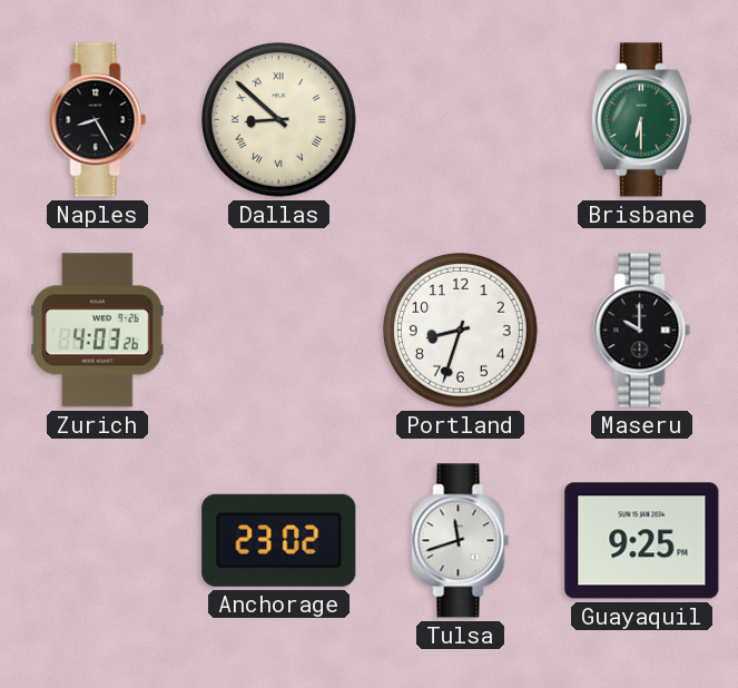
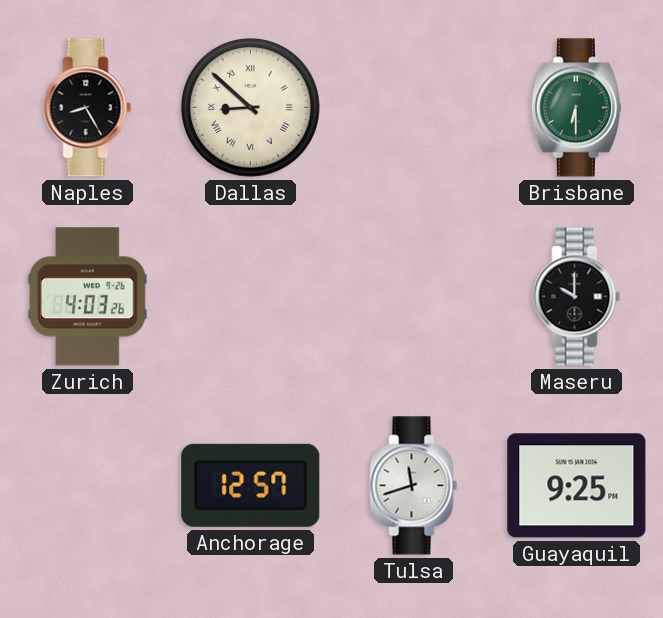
Portland: 8:33 -> none
Anchorage: 23:02 -> 12:57
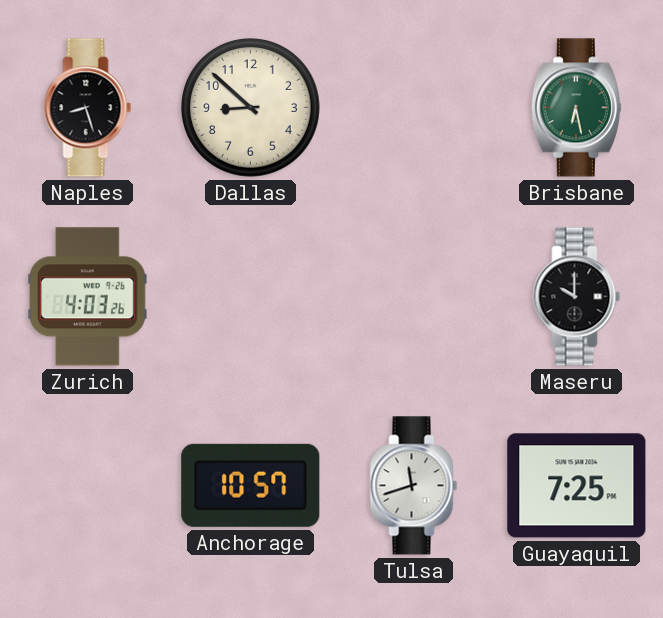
Naples: 8:25 -> 8:27
Dallas numerals: Roman -> Arabic
Brisbane: 6:30 -> 6:28
Anchorage: 12:57 -> 10:57
Guayaquil: 9:25 -> 7:25
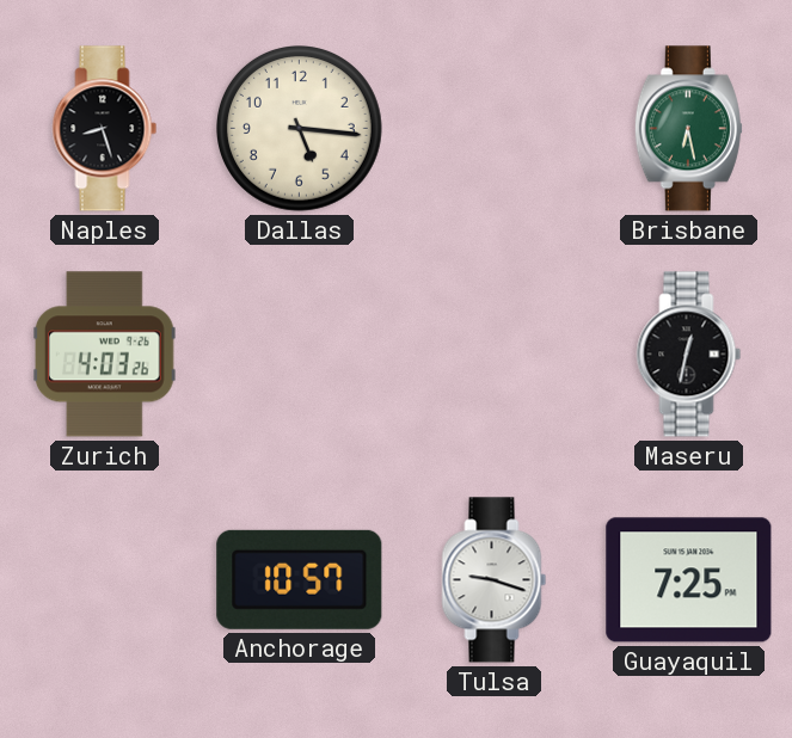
Dallas: 8:52 -> 5:16
Maseru: 10:00 -> 12:32
Tulsa: 11:42 -> 9:18
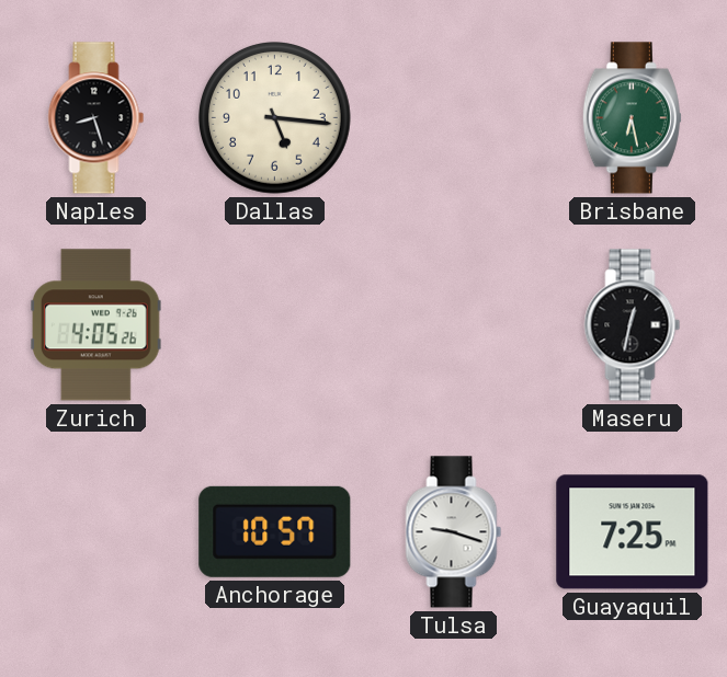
Zurich: 4:03 -> 4:05
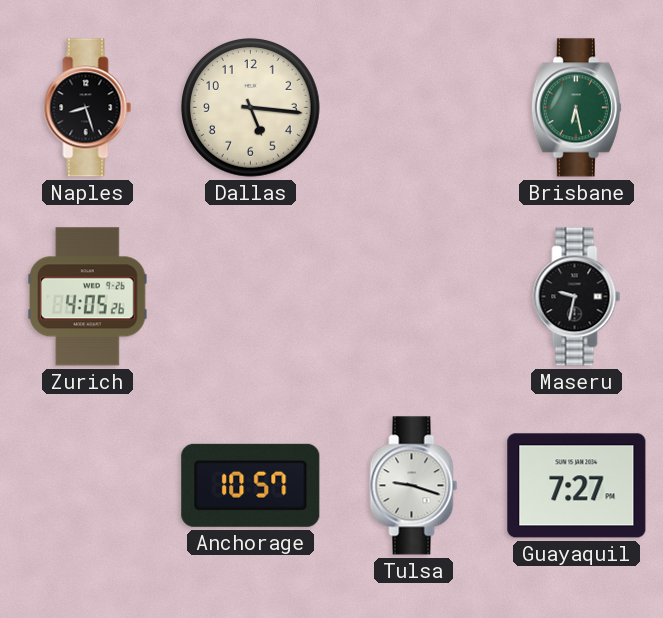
Maseru: 12:32 -> 9:32
Guayaquil: 7:25 -> 7:27
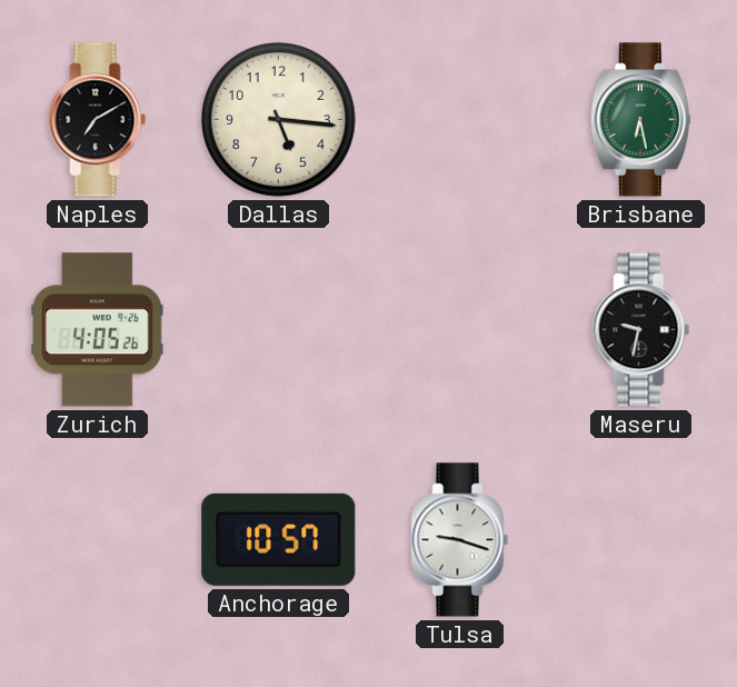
Naples: 8:27 -> 7:10
Guayaquil: 7:27 -> none
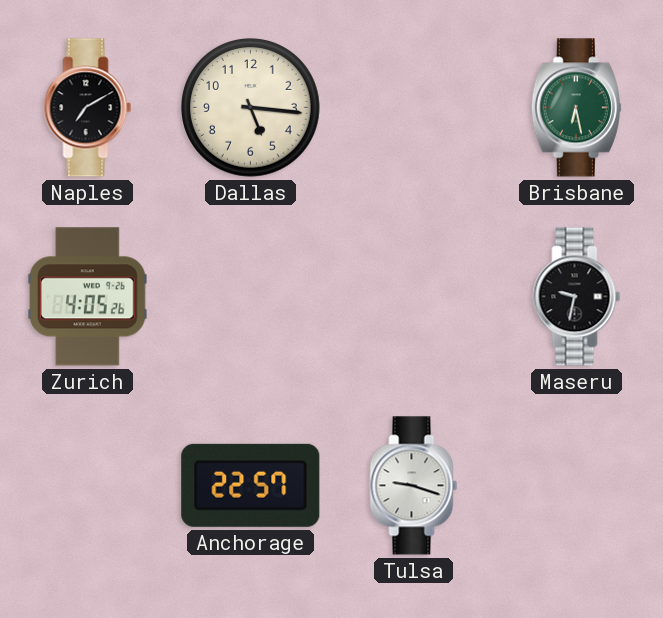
Anchorage: 10:57 -> 22:57
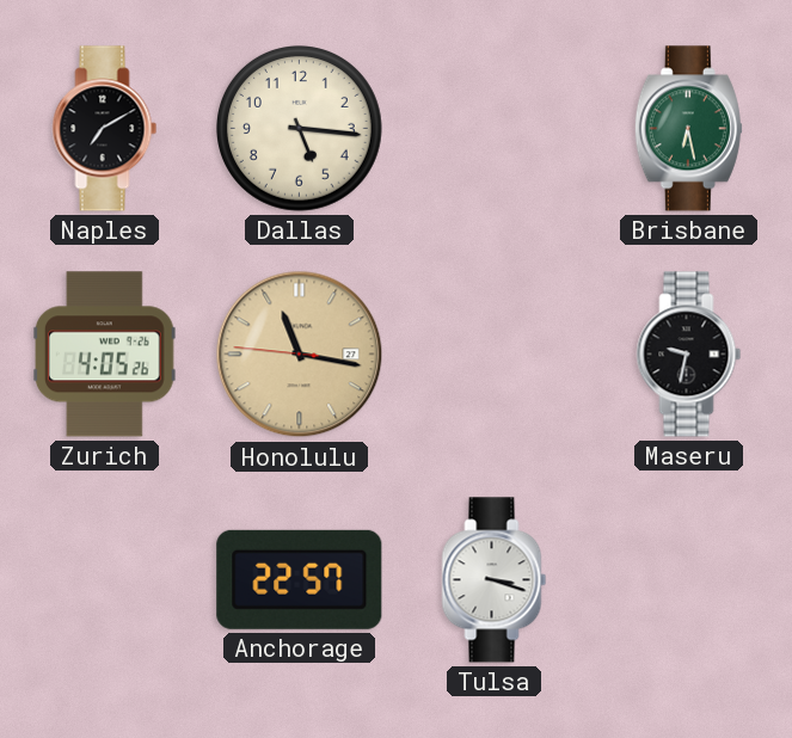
Honolulu: none -> 11:16
Tulsa: 9:18 -> 3:18
